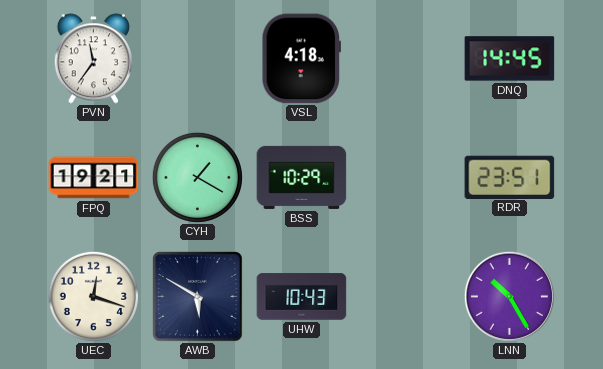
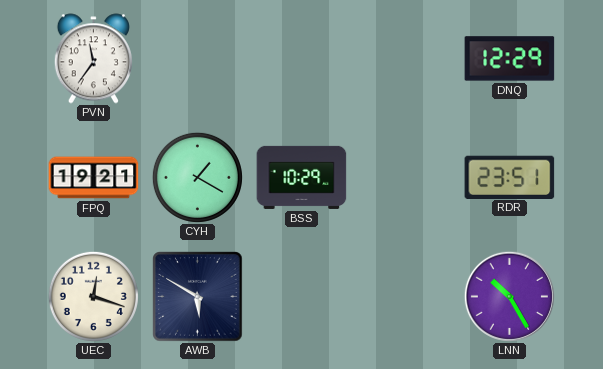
VSL: 4:18 -> none
DNQ: 14:45 -> 12:29
UHW: 10:43 -> none
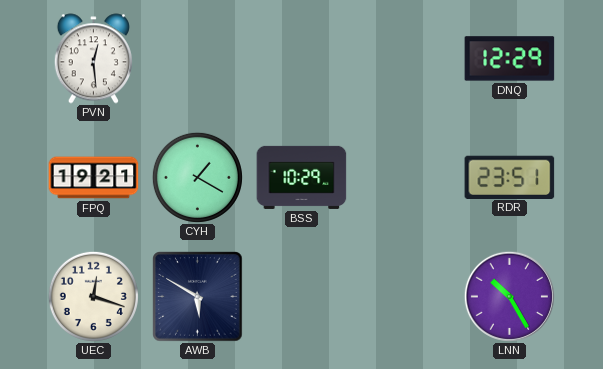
PVN: 11:36 -> 12:29
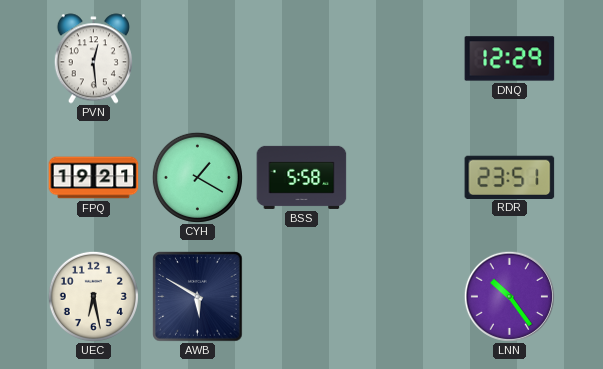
BSS: 10:29 -> 5:58
UEC: 12:18 -> 6:28
LNN: 10:25 -> 10:24
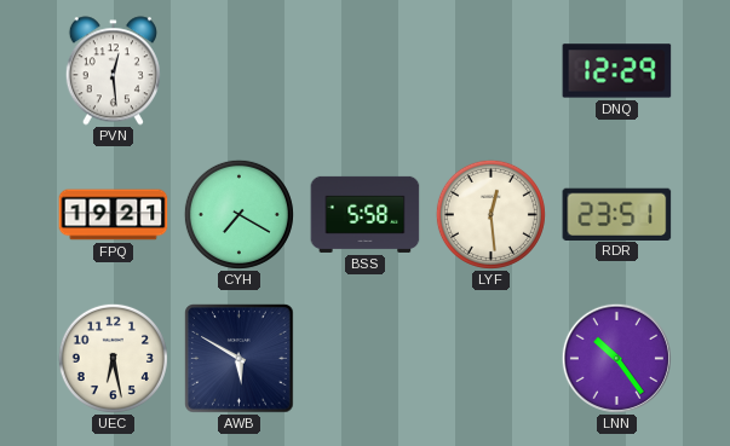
CYH: 1:20 -> 7:20
LYF: none -> 12:29
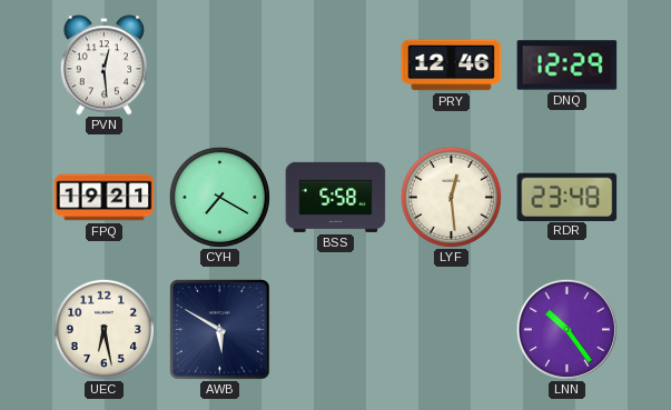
PRY: none -> 12:46
RDR: 23:51 -> 23:48
